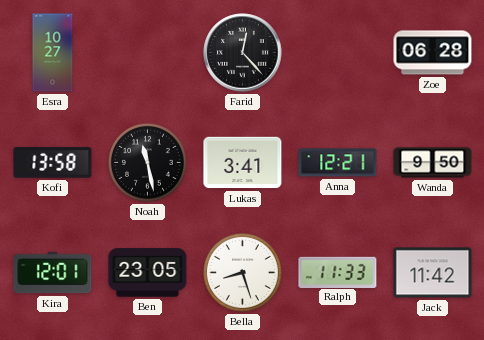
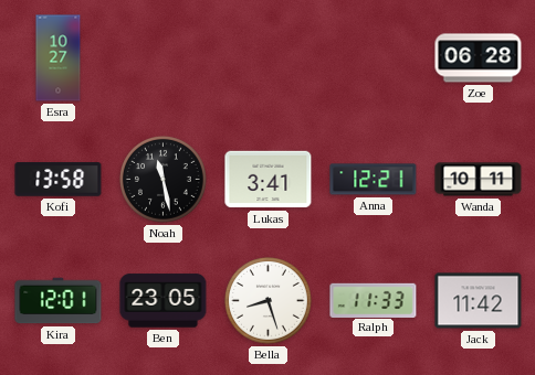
Farid: 12:23 -> none
Wanda: 9:50 -> 10:11
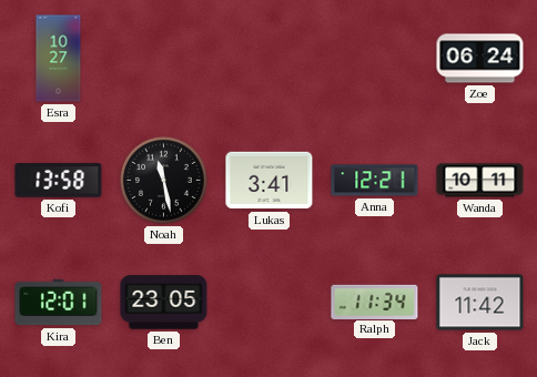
Zoe: 06:28 -> 06:24
Bella: 8:27 -> none
Ralph: 11:33 -> 11:34
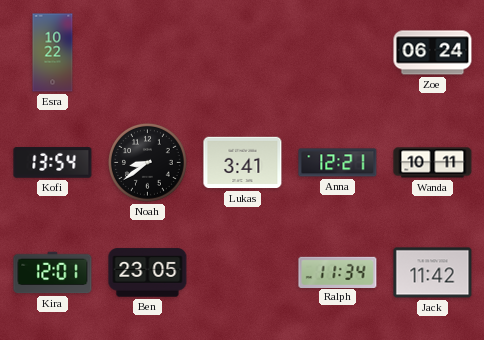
Esra: 10:27 -> 10:22
Kofi: 13:58 -> 13:54
Noah: 11:28 -> 8:39
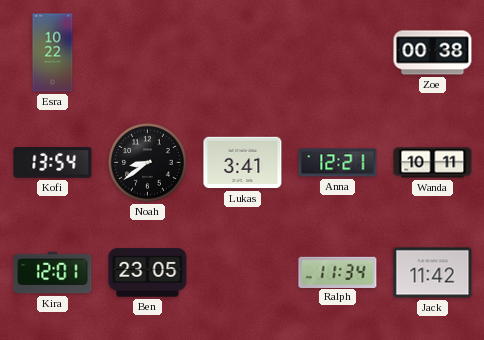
Zoe: 06:24 -> 00:38
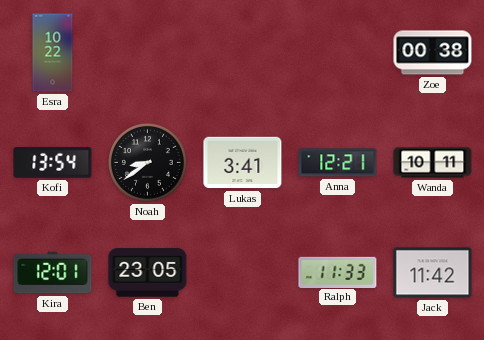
Ralph: 11:34 -> 11:33
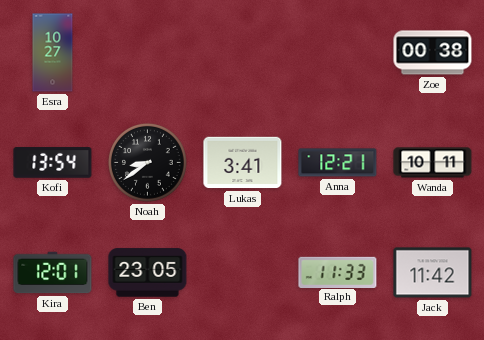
Esra: 10:22 -> 10:27
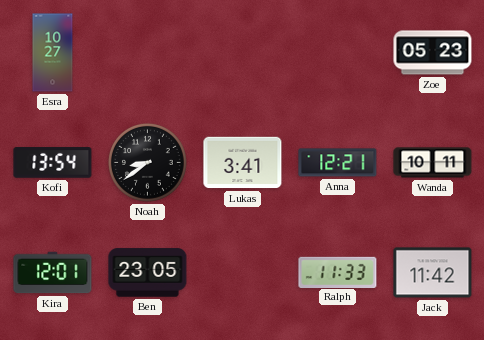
Zoe: 00:38 -> 05:23
